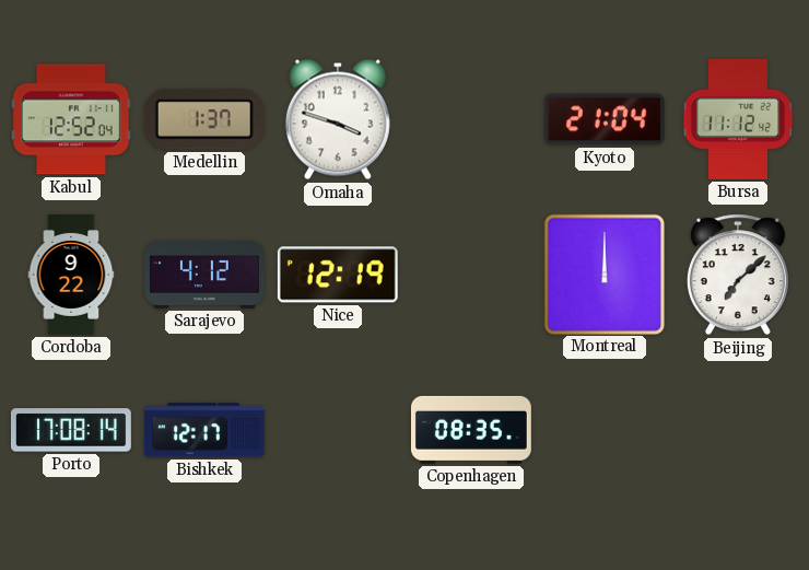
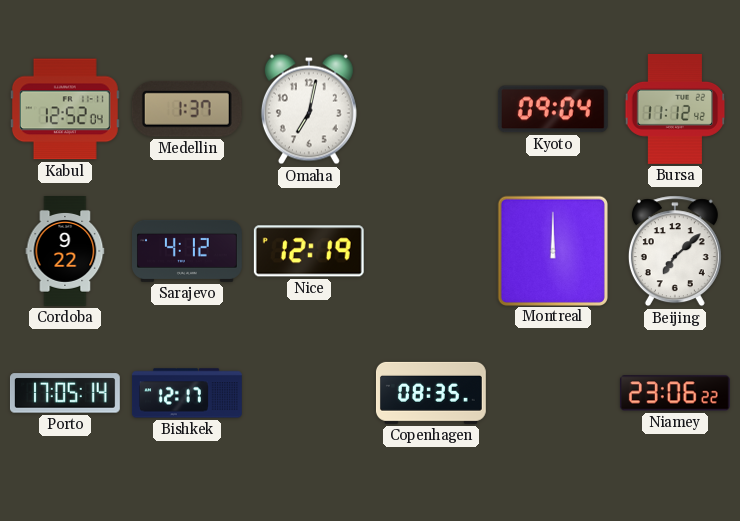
Omaha: 3:48 -> 7:02
Kyoto: 21:04 -> 09:04
Porto: 17:08 -> 17:05
Niamey: none -> 23:06
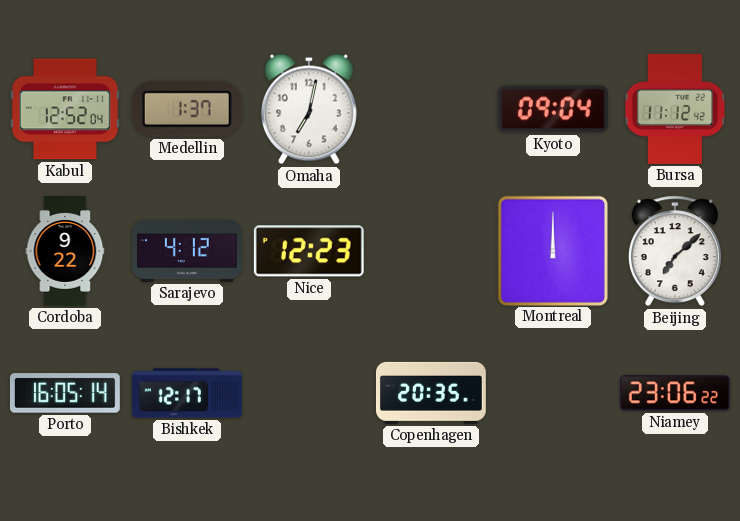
Nice: 12:19 -> 12:23
Porto: 17:05 -> 16:05
Copenhagen: 08:35 -> 20:35
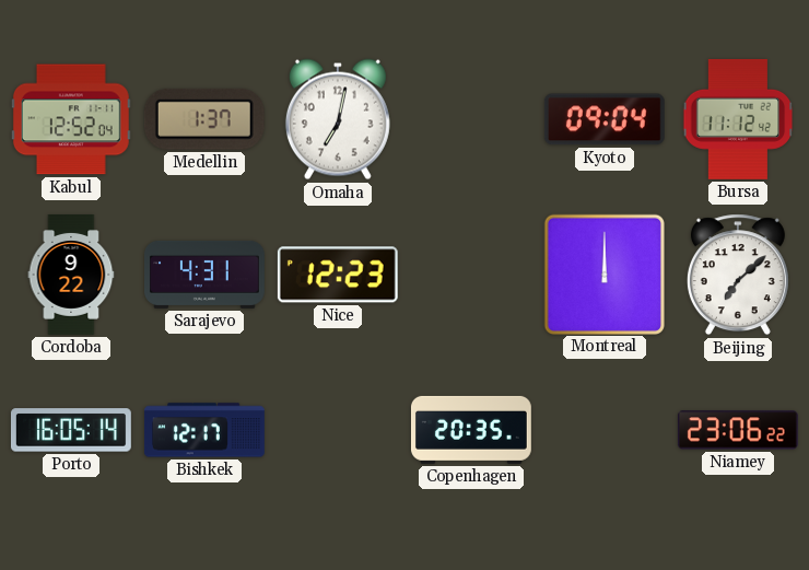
Sarajevo: 4:12 -> 4:31
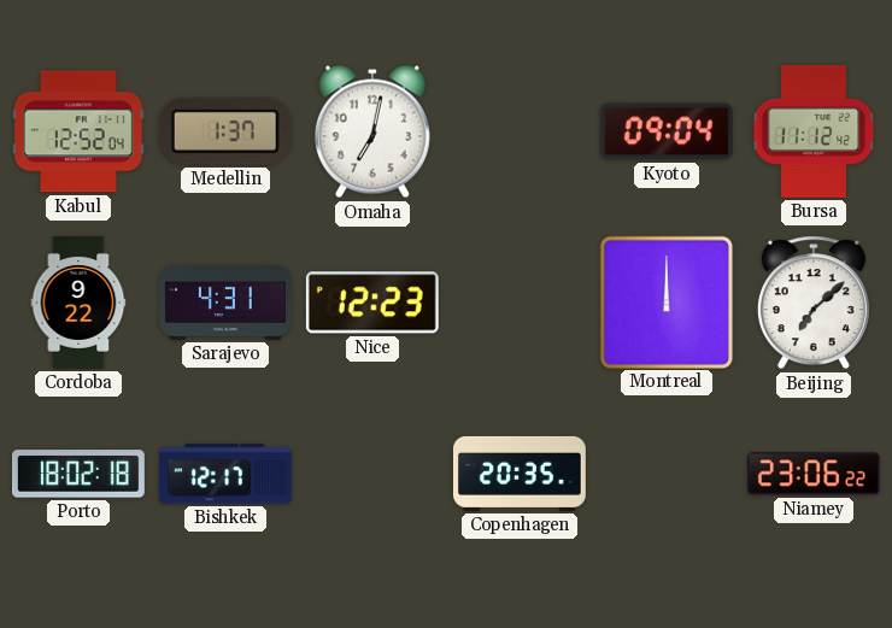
Porto: 16:05 -> 18:02
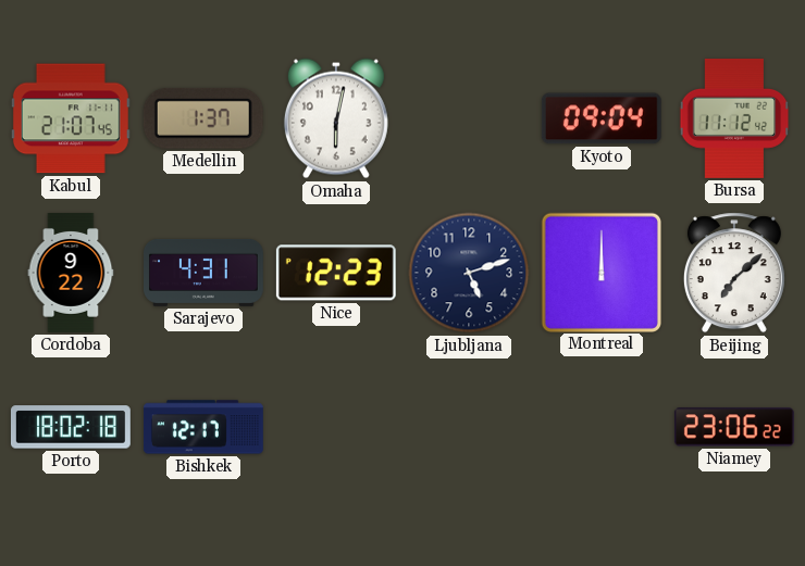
Kabul: 12:52 -> 21:07
Omaha: 7:02 -> 6:02
Ljubljana: none -> 5:12
Copenhagen: 20:35 -> none
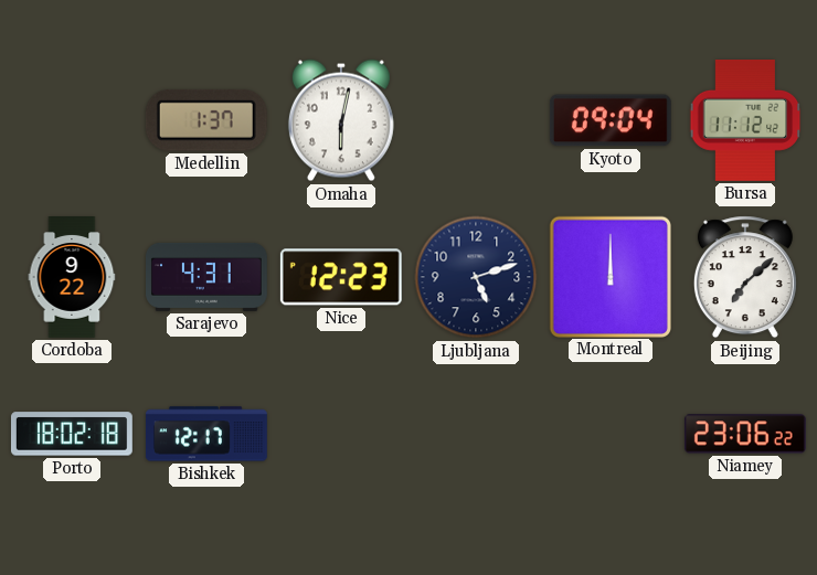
Kabul: 21:07 -> none
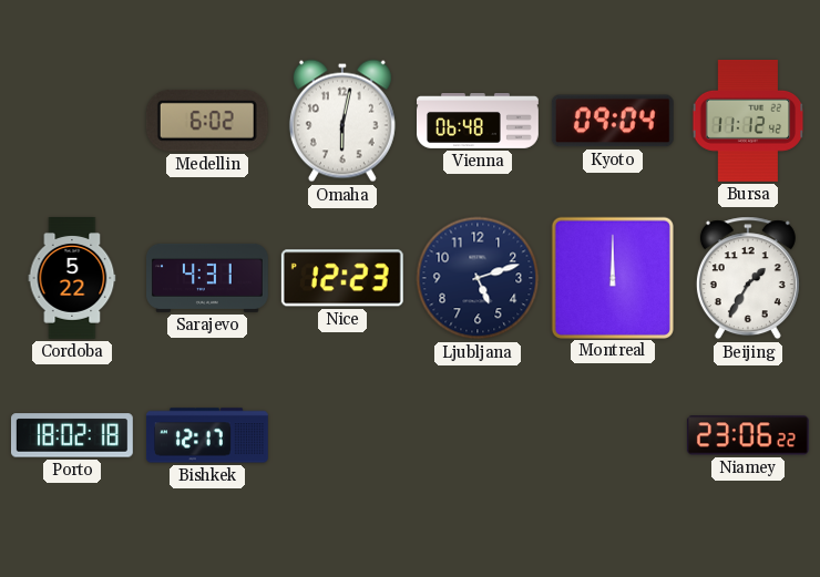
Medellin: 1:37 -> 6:02
Vienna: none -> 06:48
Cordoba: 9:22 -> 5:22
Beijing: 7:08 -> 1:35
